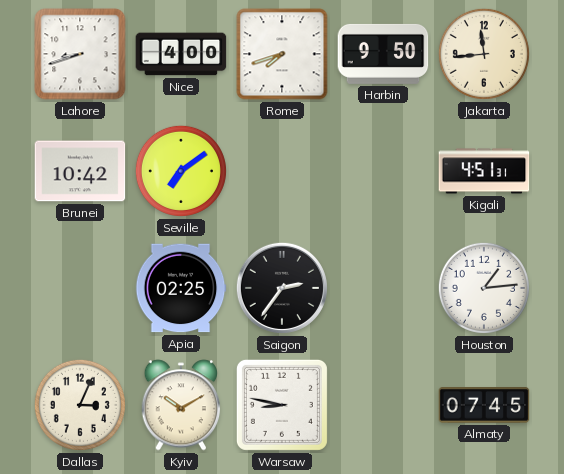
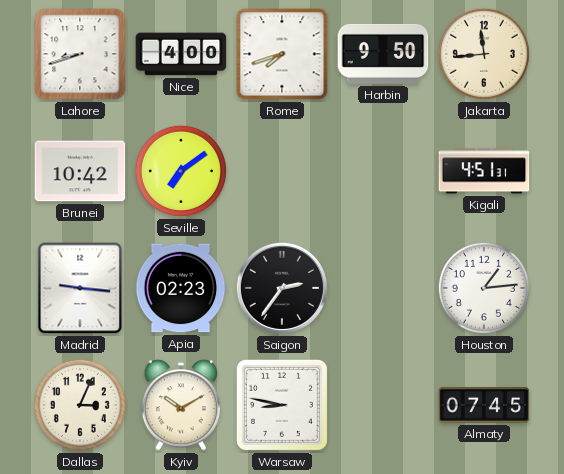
Madrid: none -> 9:16
Apia: 02:25 -> 02:23
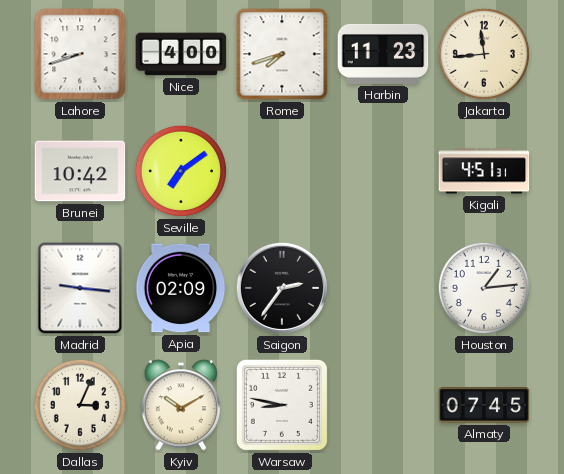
Harbin: 9:50 -> 11:23
Apia: 02:23 -> 02:09
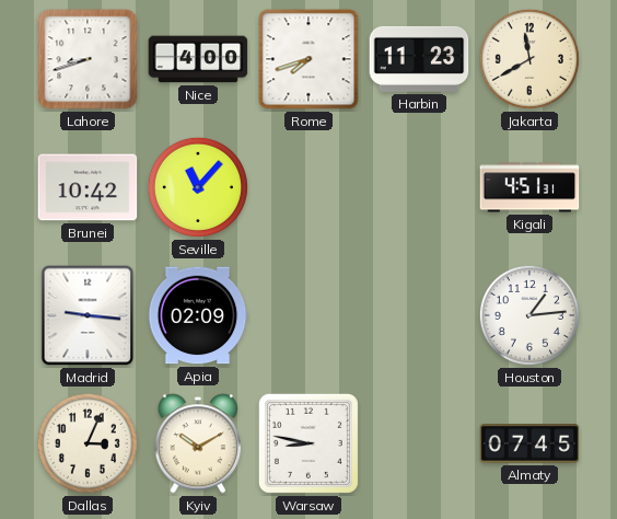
Jakarta: 11:44 -> 11:40
Seville: 7:09 -> 11:07
Saigon: 2:36 -> none
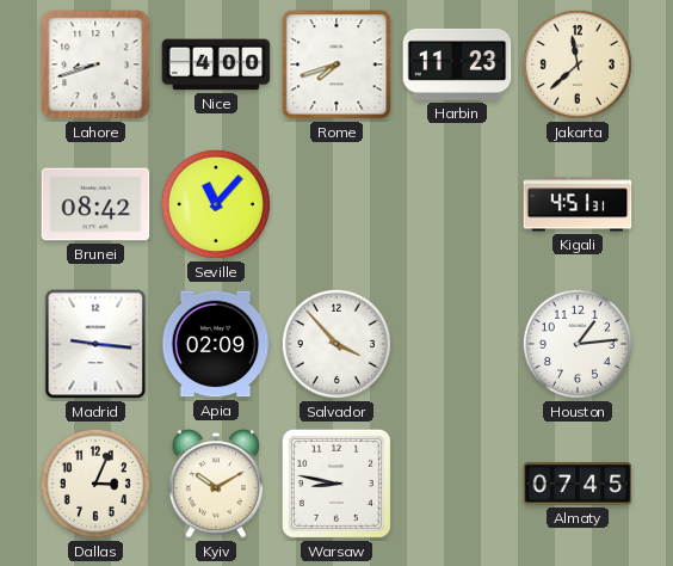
Jakarta: 11:40 -> 11:38
Brunei: 10:42 -> 08:42
Salvador: none -> 3:53
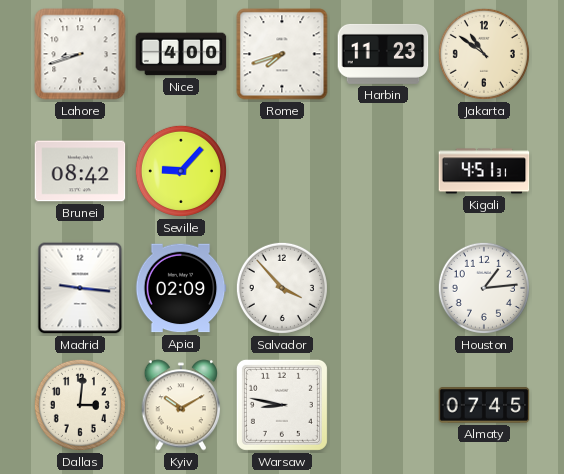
Jakarta: 11:38 -> 10:51
Seville: 11:07 -> 9:07
Dallas: 3:04 -> 3:01
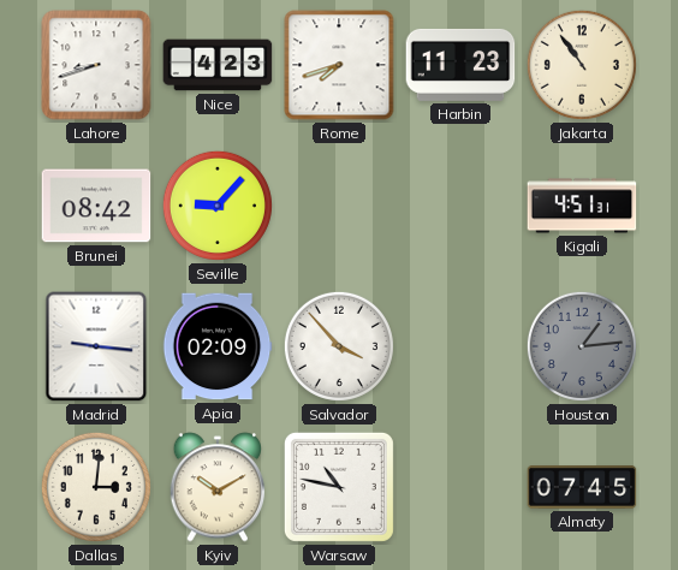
Nice: 4:00 -> 4:23
Jakarta: 10:51 -> 10:54
Houston dial: white -> grey
Warsaw: 8:47 -> 10:47
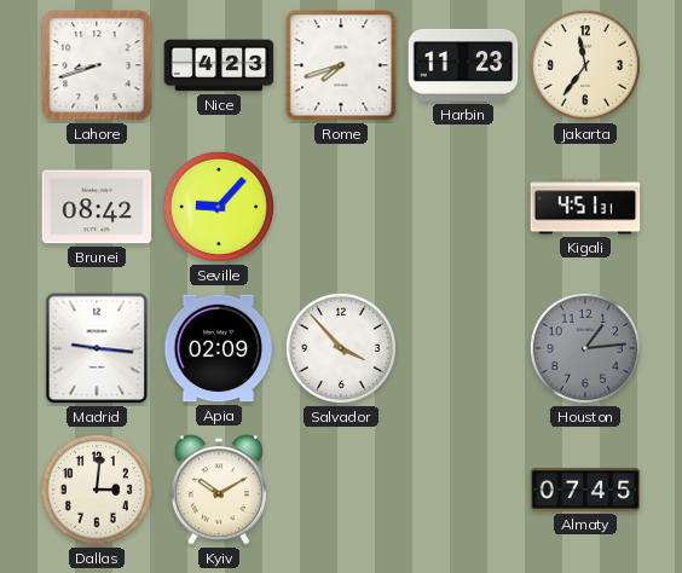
Jakarta: 10:54 -> 11:36
Warsaw: 10:47 -> none
